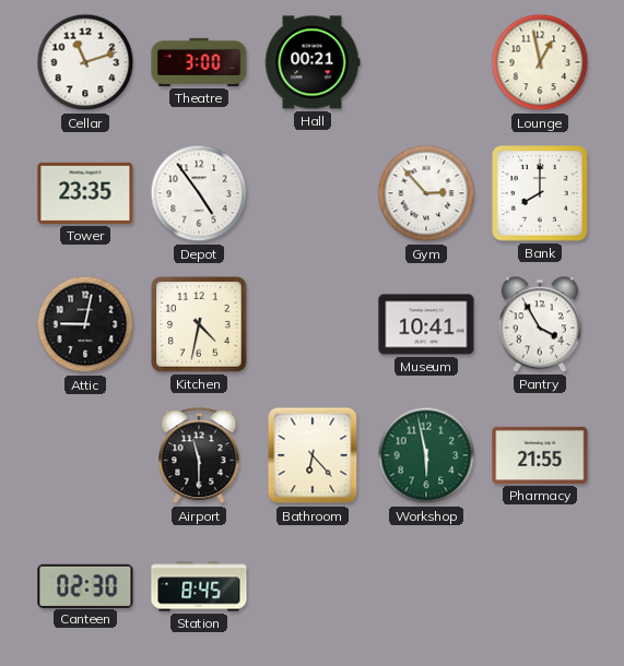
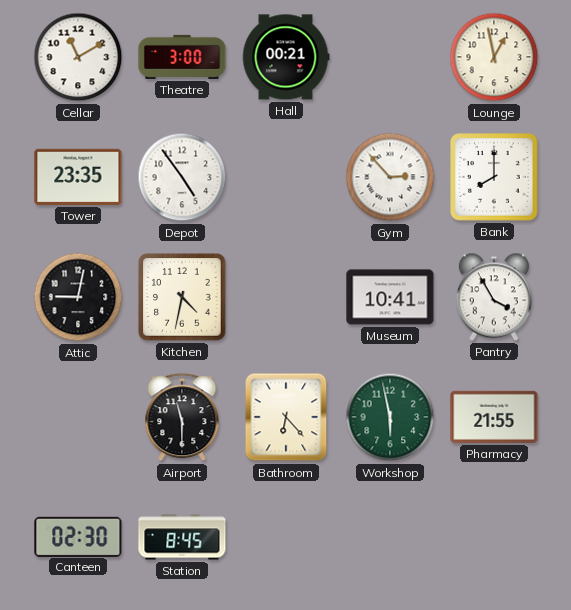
Cellar: 11:12 -> 11:10
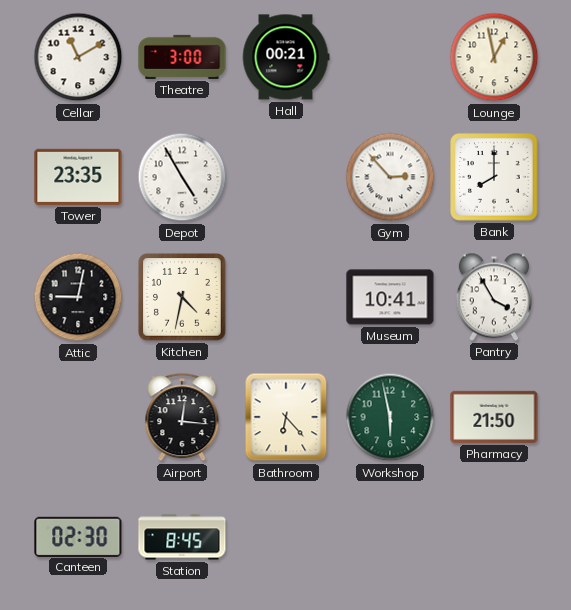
Depot: 4:54 -> 4:55
Airport: 11:30 -> 12:16
Pharmacy: 21:55 -> 21:50
